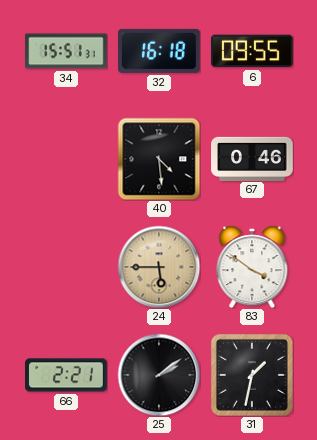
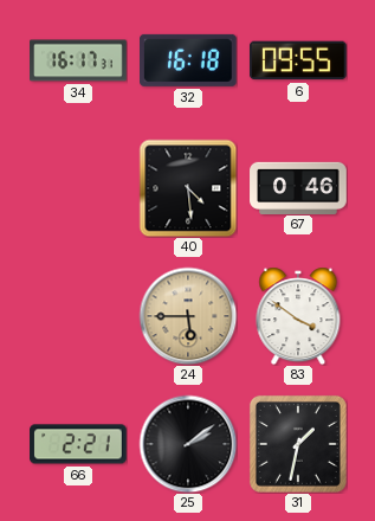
34: 15:51 -> 16:17
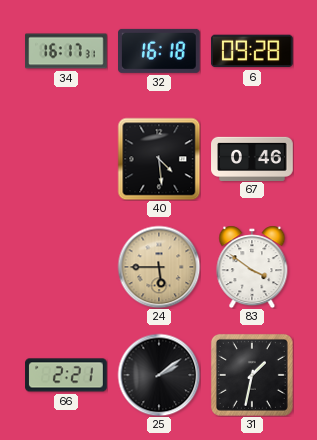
6: 09:55 -> 09:28
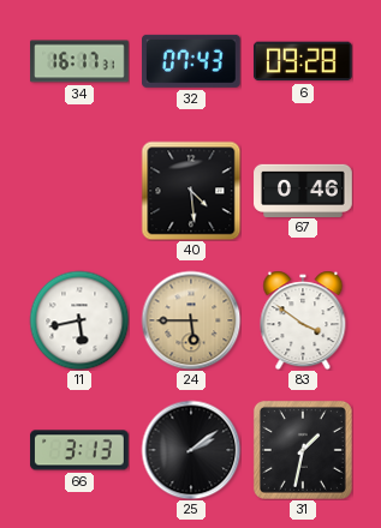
32: 16:18 -> 07:43
11: none -> 5:43
66: 2:21 -> 3:13
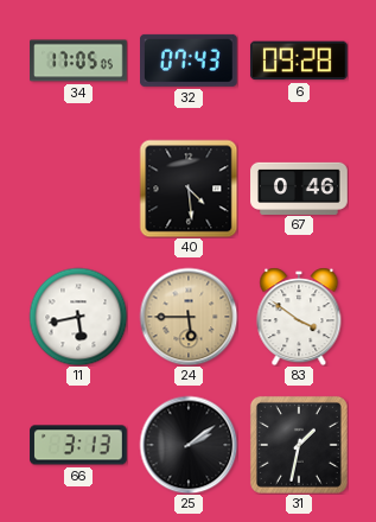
34: 16:17 -> 17:05
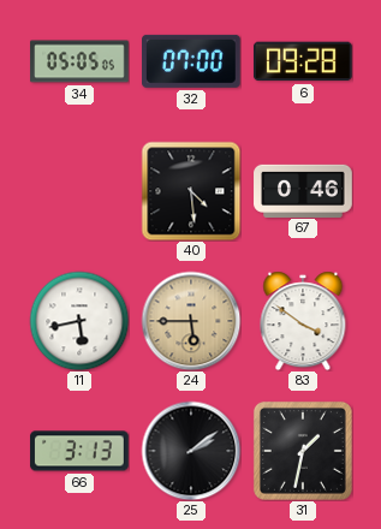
34: 17:05 -> 05:05
32: 07:43 -> 07:00
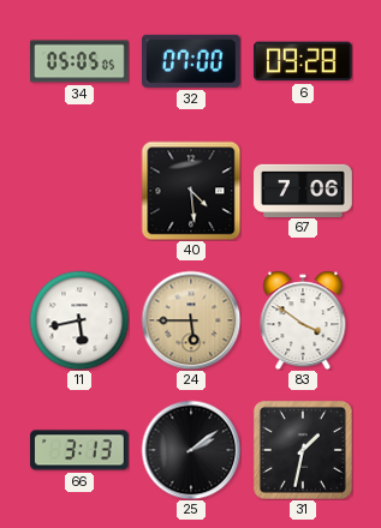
67: 0:46 -> 7:06
